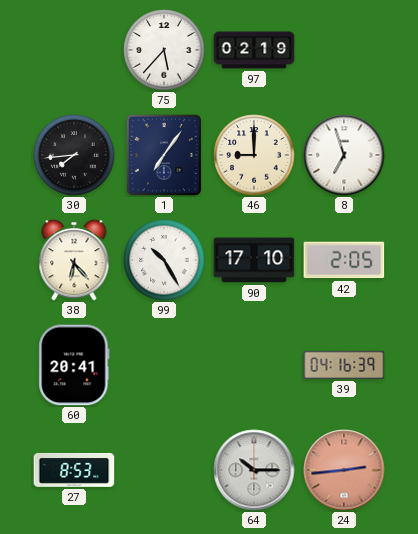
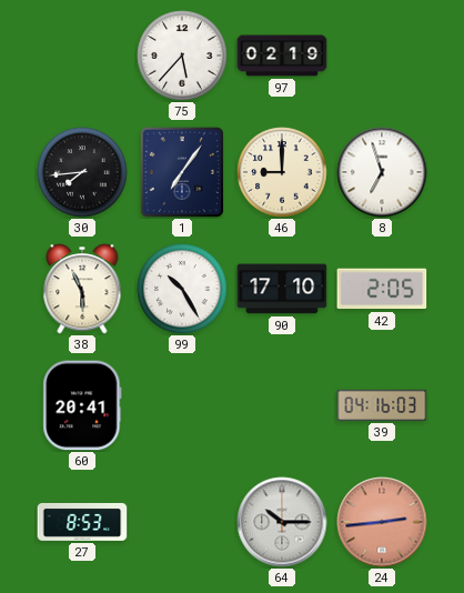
38: 6:23 -> 5:56
39: 04:16:39 -> 04:16:03
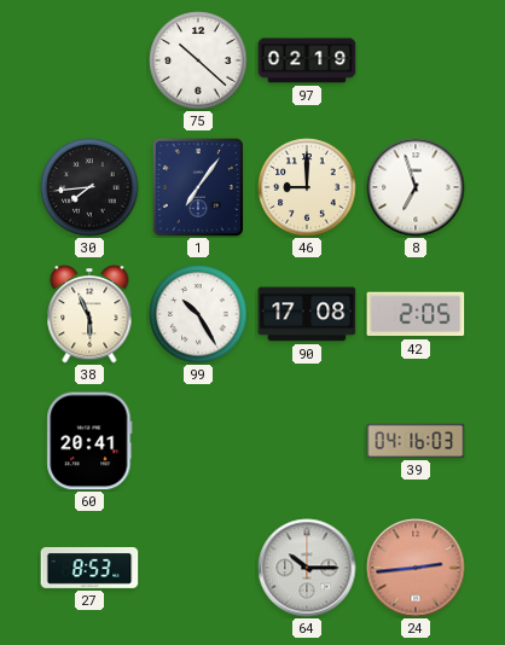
75: 5:37 -> 10:22
90: 17:10 -> 17:08
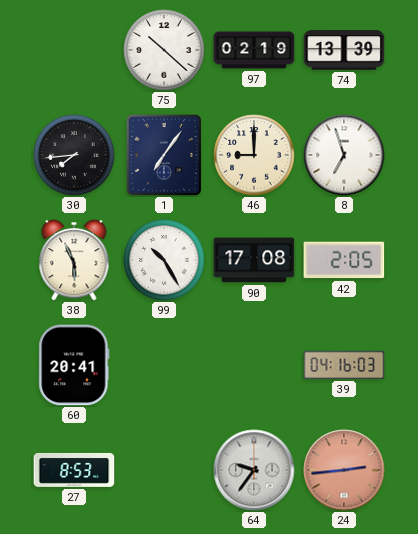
74: none -> 13:39
64: 10:15 -> 9:36
